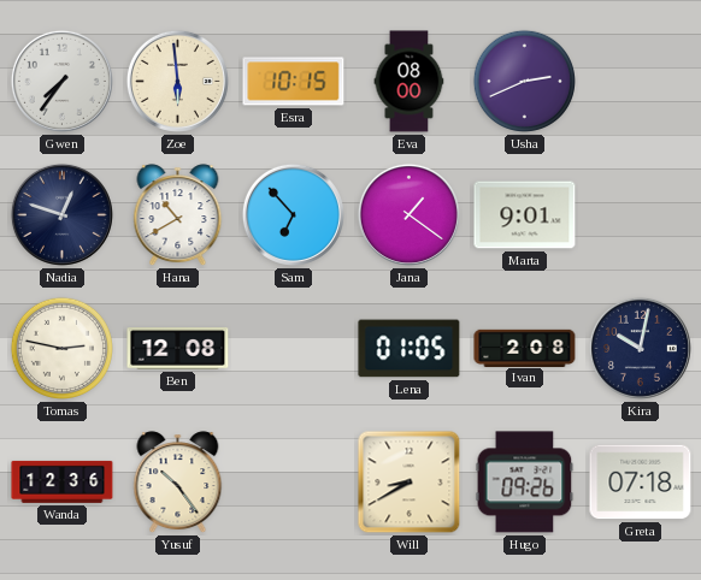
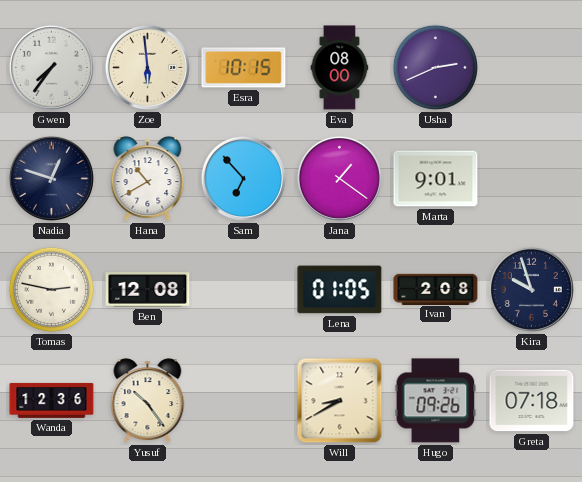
Kira: 10:02 -> 9:57
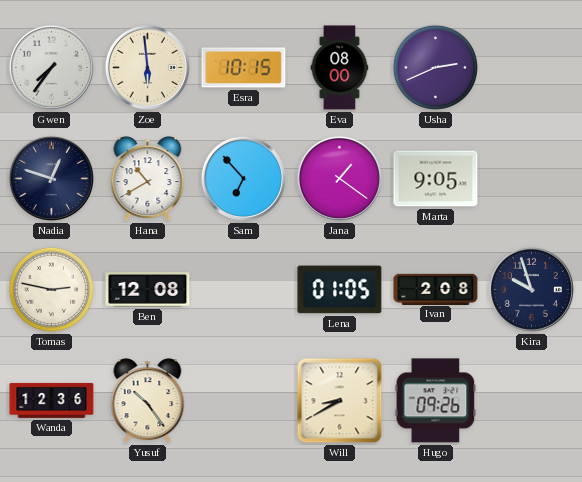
Marta: 9:01 -> 9:05
Greta: 07:18 -> none
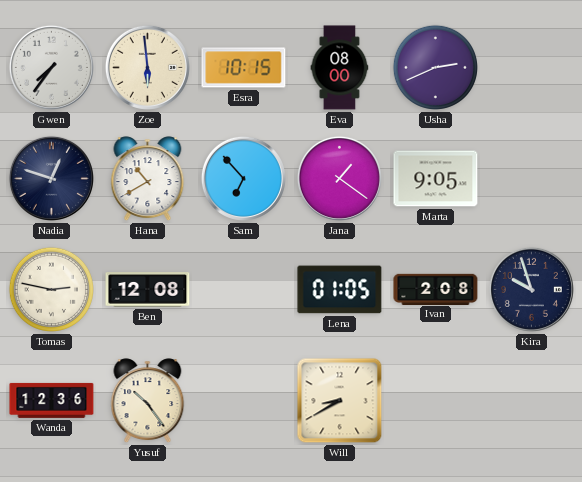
Hugo: 09:26 -> none
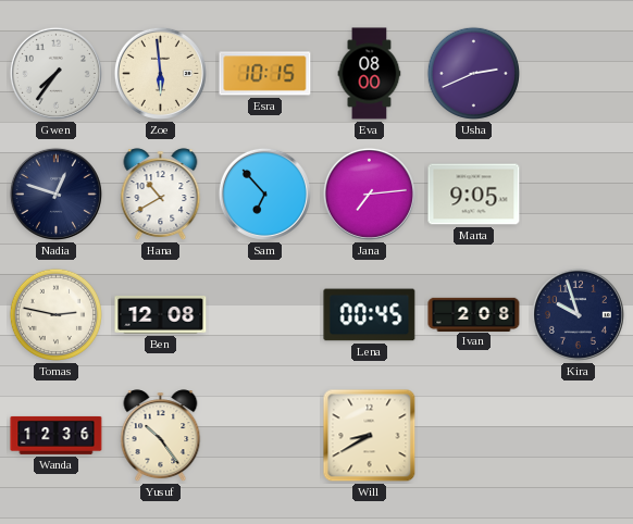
Jana: 1:21 -> 7:14
Lena: 01:05 -> 00:45
